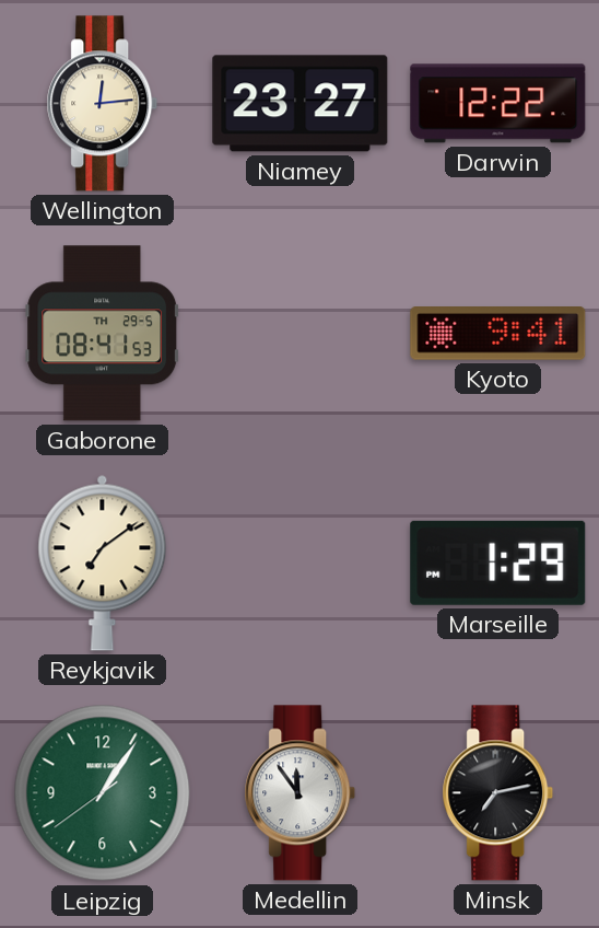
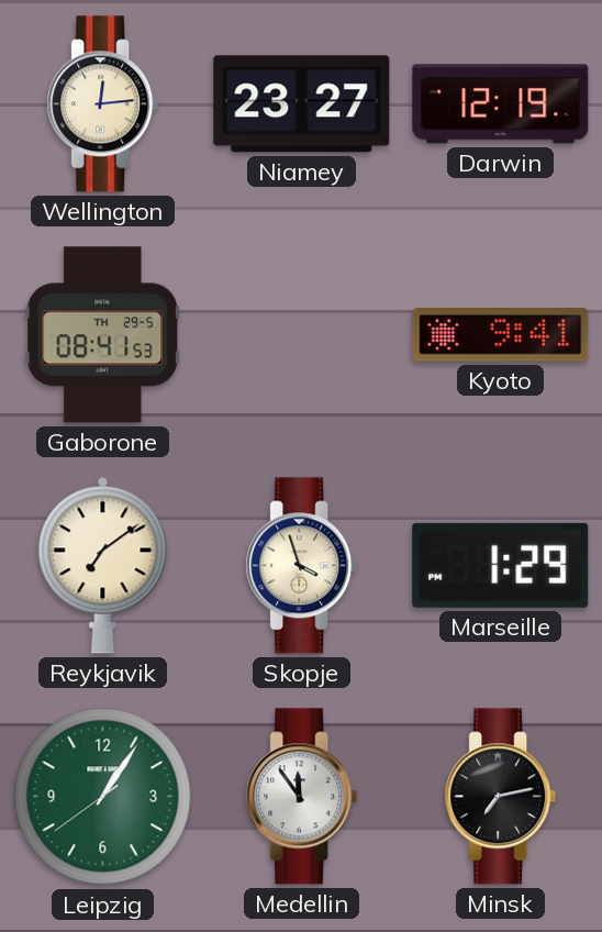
Darwin: 12:22 -> 12:19
Skopje: none -> 3:57
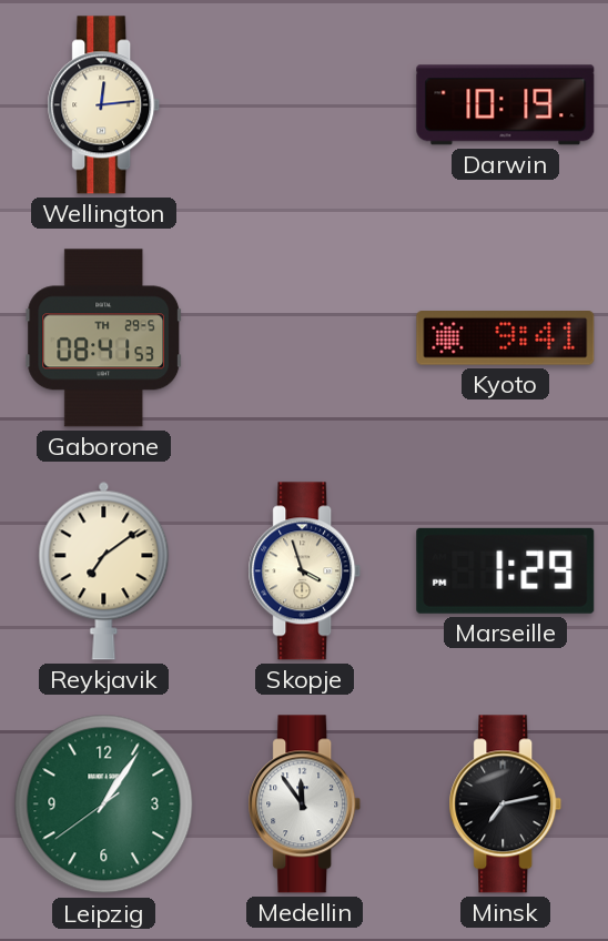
Niamey: 23:27 -> none
Darwin: 12:19 -> 10:19
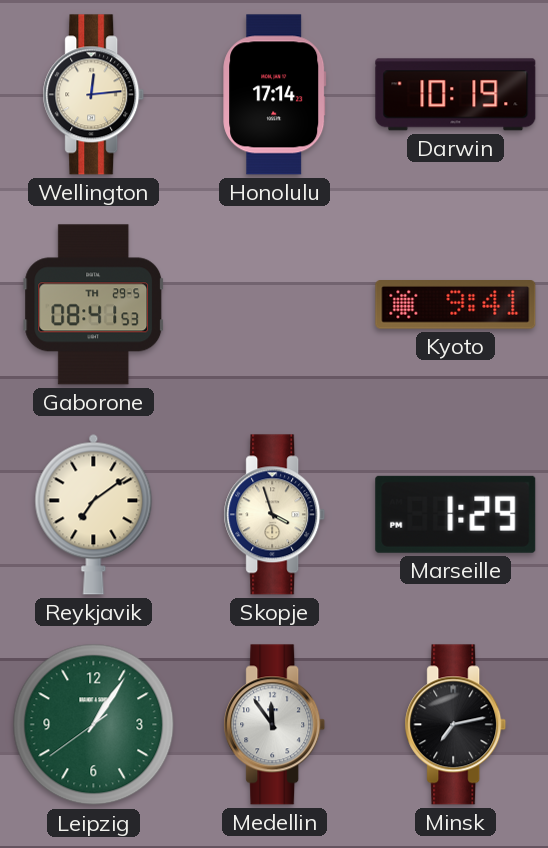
Honolulu: none -> 17:14
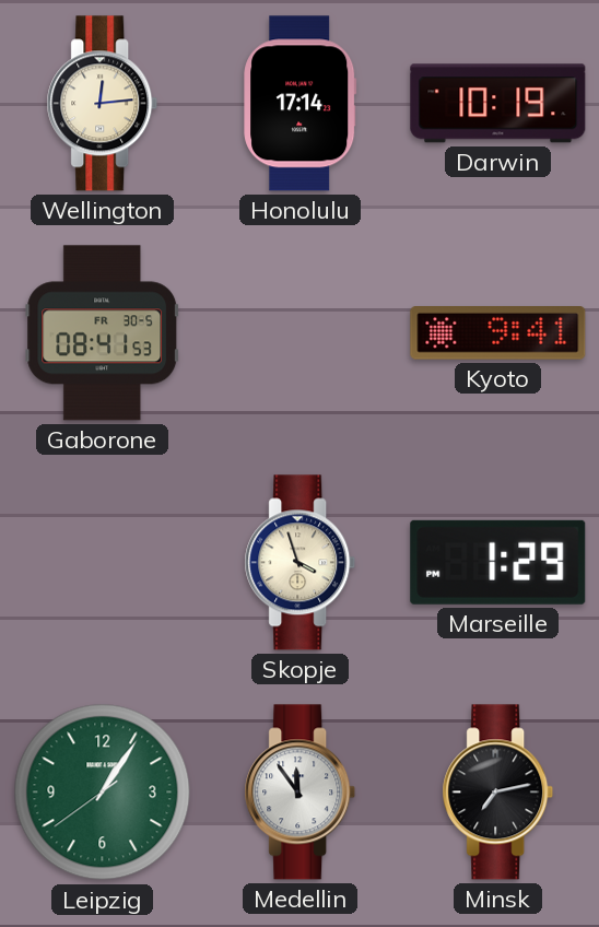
Gaborone date: TH 29-5 -> FR 30-5
Reykjavik: 7:09 -> none
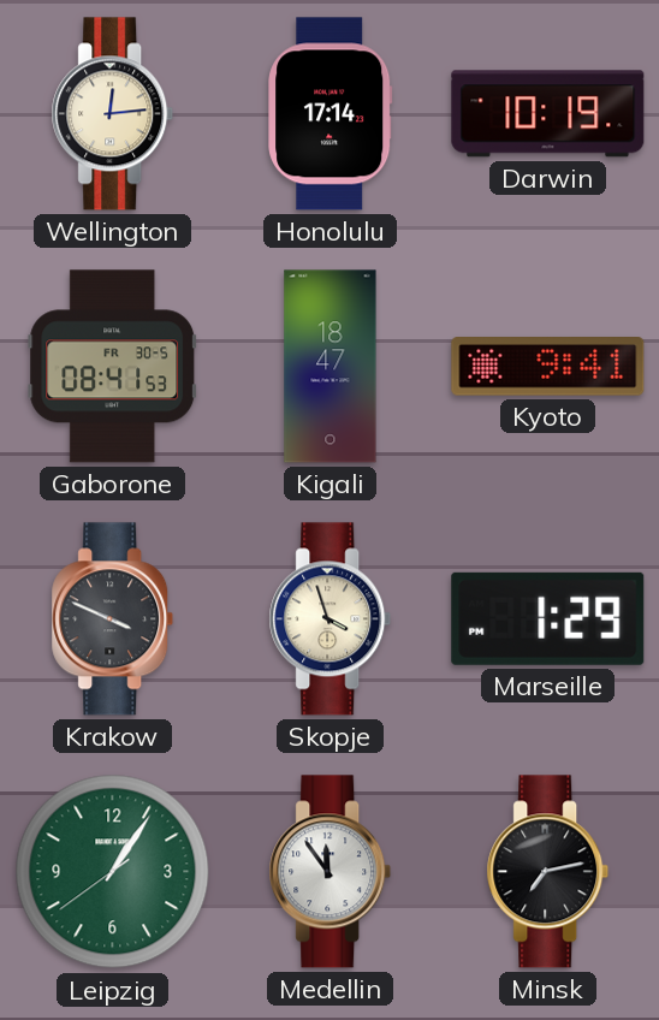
Kigali: none -> 18:47
Krakow: none -> 3:49
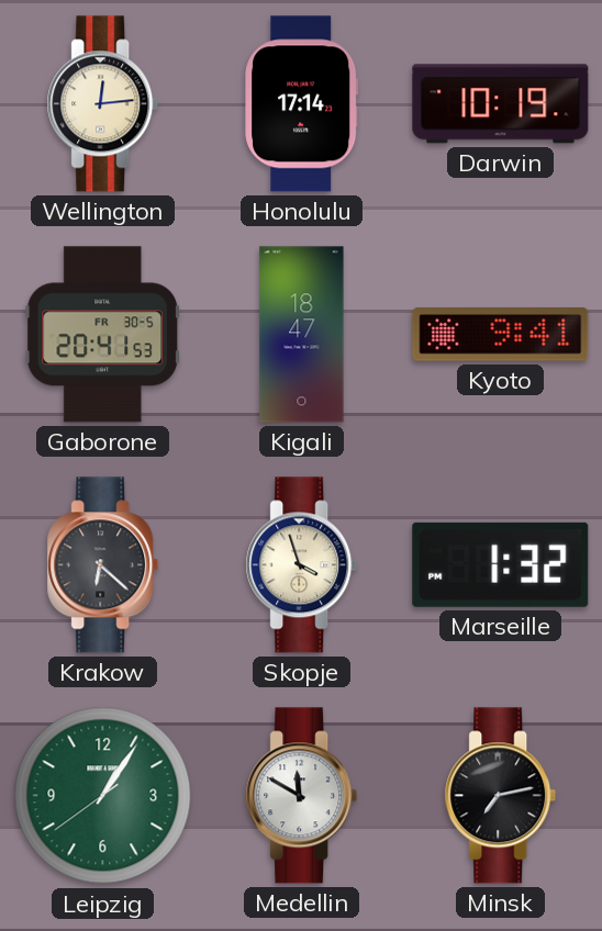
Gaborone: 08:41 -> 20:41
Krakow: 3:49 -> 6:22
Marseille: 1:29 -> 1:32
Medellin: 11:54 -> 11:50
